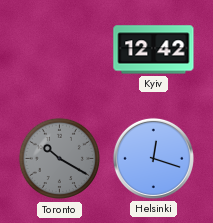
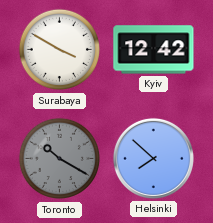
Surabaya: none -> 3:50
Helsinki: 12:18 -> 7:52
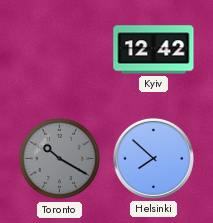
Surabaya: 3:50 -> none
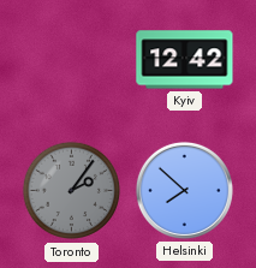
Toronto: 10:20 -> 2:06
